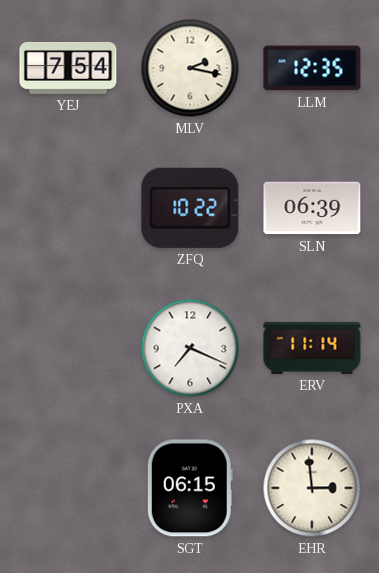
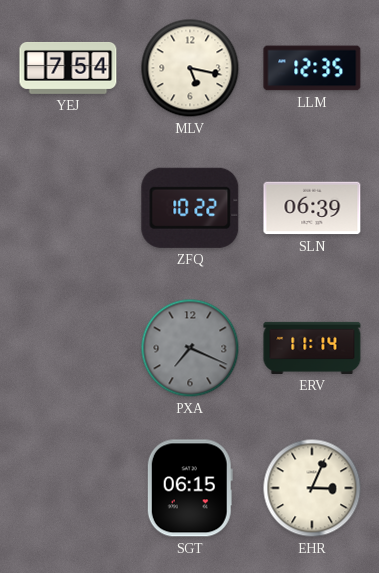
MLV: 2:17 -> 5:17
PXA dial: white -> grey
EHR: 2:59 -> 3:04
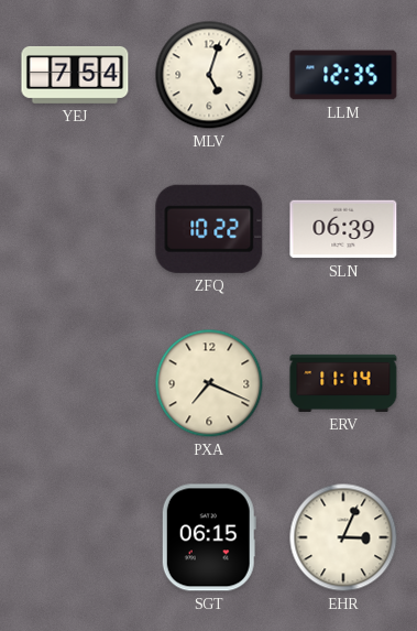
MLV: 5:17 -> 5:03
PXA dial: grey -> cream
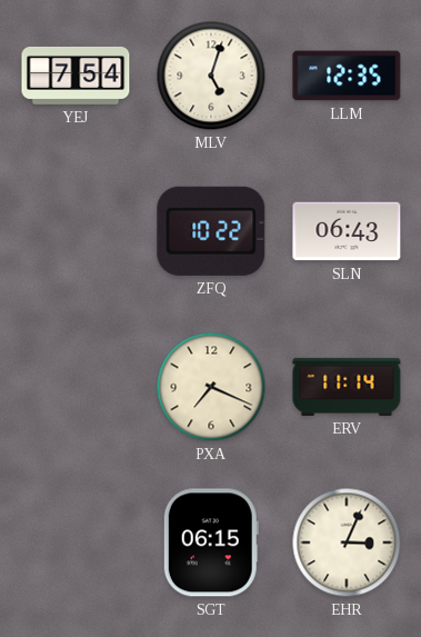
SLN: 06:39 -> 06:43
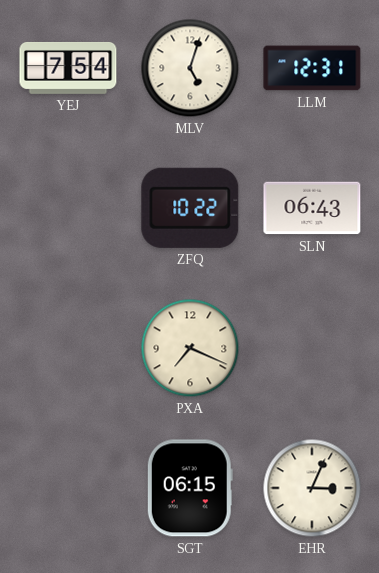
LLM: 12:35 -> 12:31
ERV: 11:14 -> none
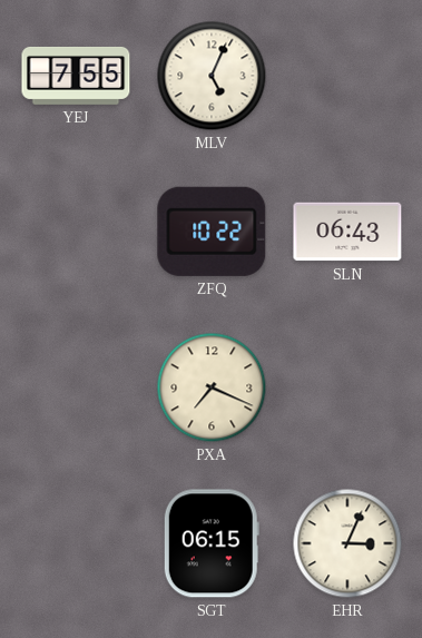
YEJ: 7:54 -> 7:55
MLV: 5:03 -> 5:04
LLM: 12:31 -> none
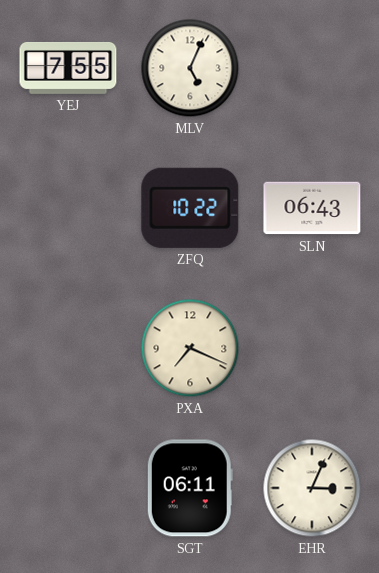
SGT: 06:15 -> 06:11
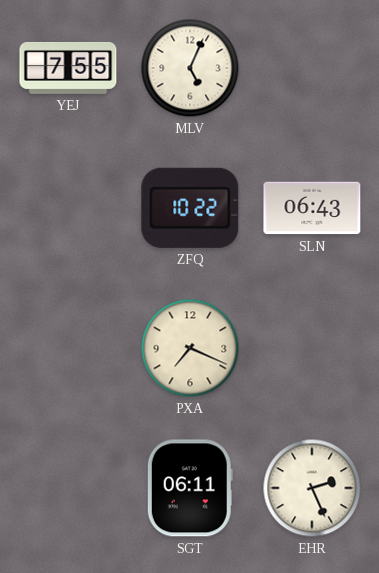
EHR: 3:04 -> 2:26
